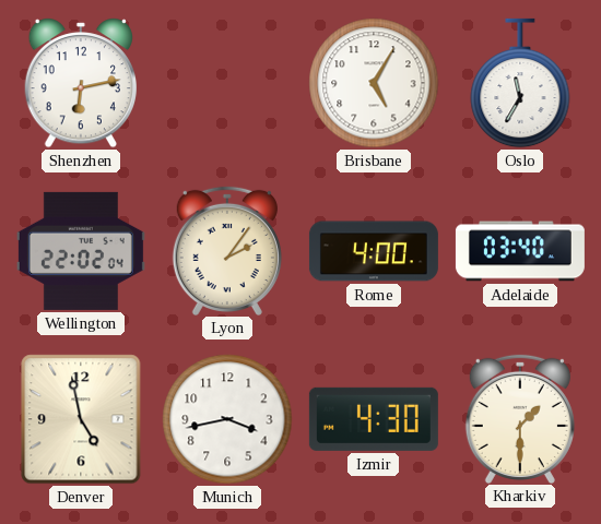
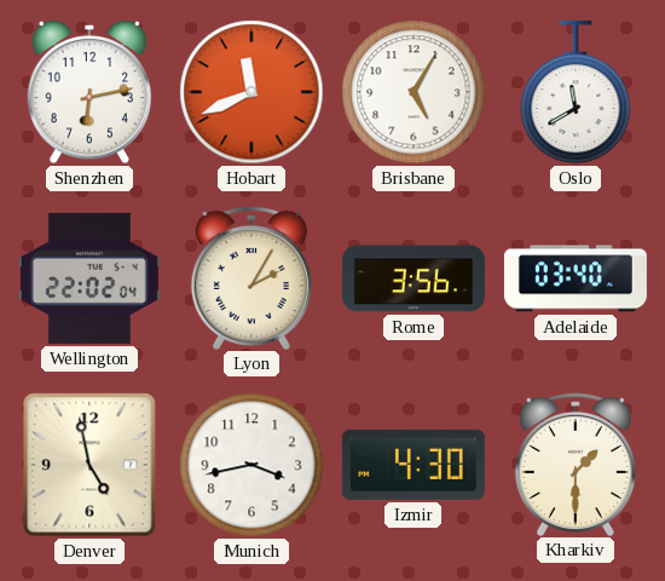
Hobart: none -> 11:41
Oslo: 11:35 -> 11:40
Lyon: 2:06 -> 2:05
Rome: 4:00 -> 3:56
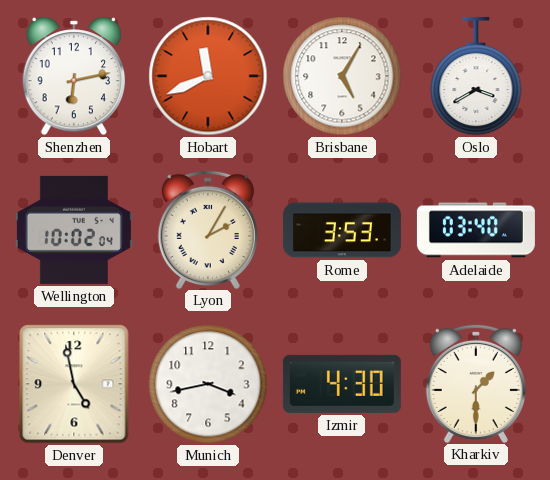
Oslo: 11:40 -> 3:40
Wellington: 22:02 -> 10:02
Rome: 3:56 -> 3:53
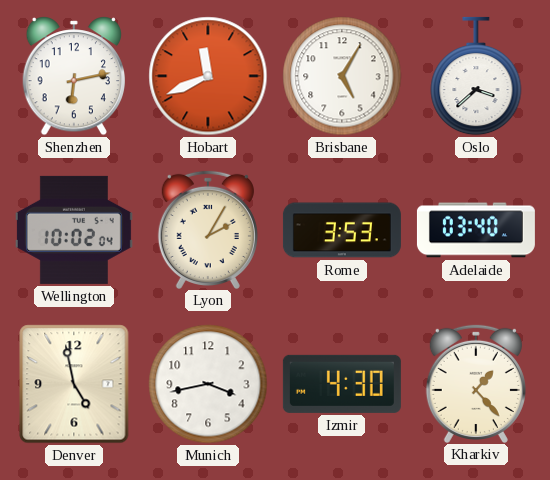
Oslo: 3:40 -> 3:38
Kharkiv: 1:30 -> 1:23
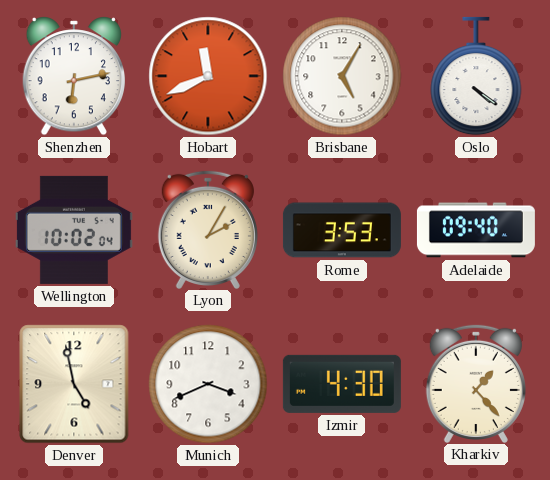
Oslo: 3:38 -> 4:21
Adelaide: 03:40 -> 09:40
Munich: 3:43 -> 3:41
